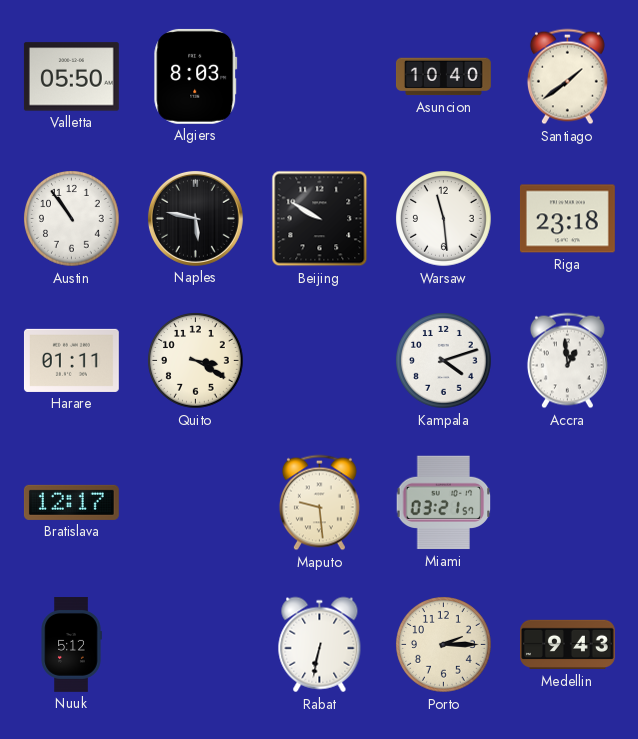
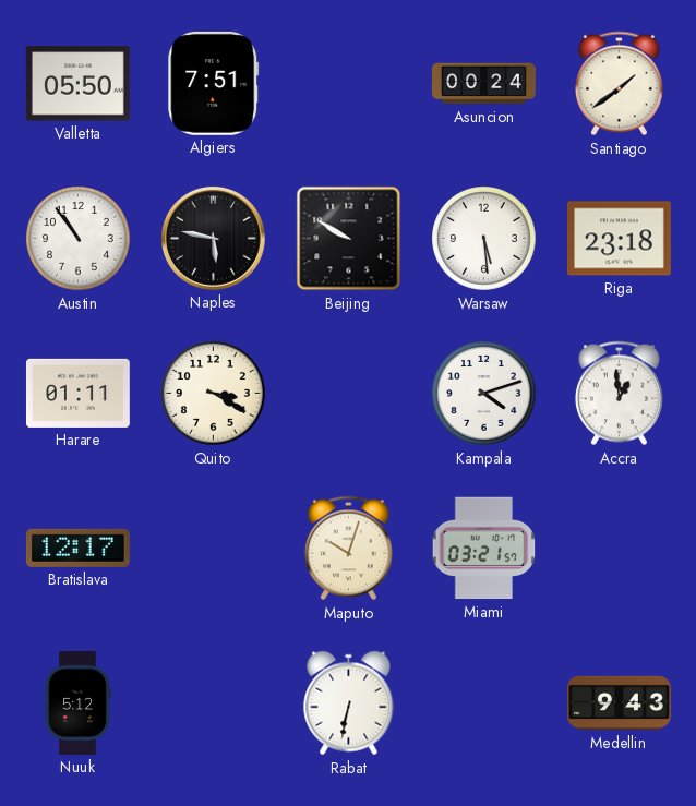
Algiers: 8:03 -> 7:51
Asuncion: 10:40 -> 00:24
Warsaw: 11:29 -> 5:29
Maputo: 9:29 -> 10:03
Porto: 2:15 -> none
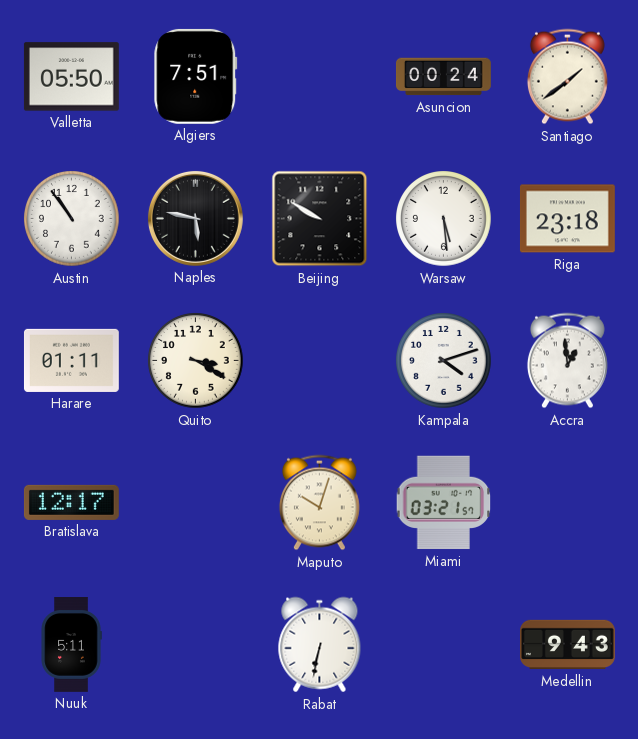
Nuuk: 5:12 -> 5:11
